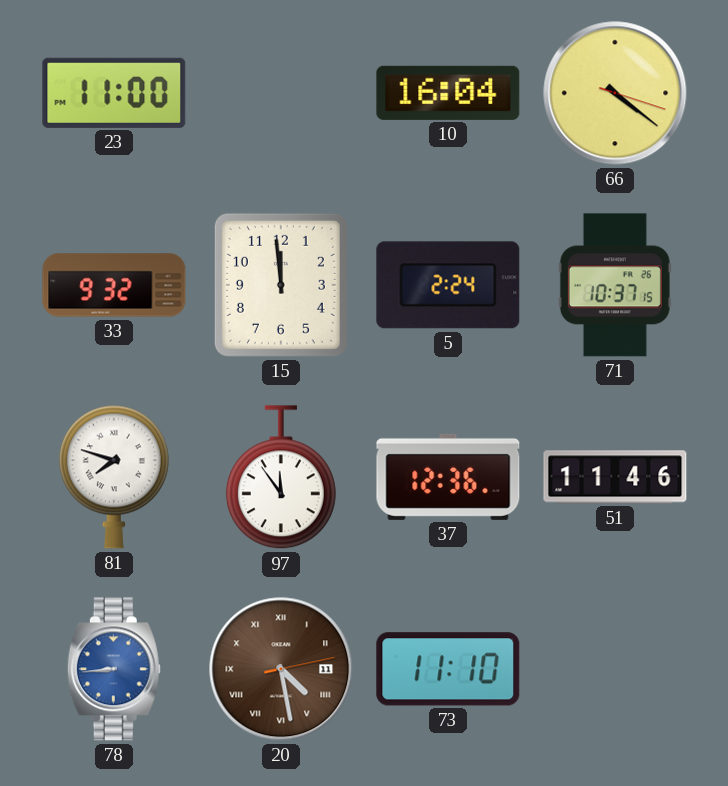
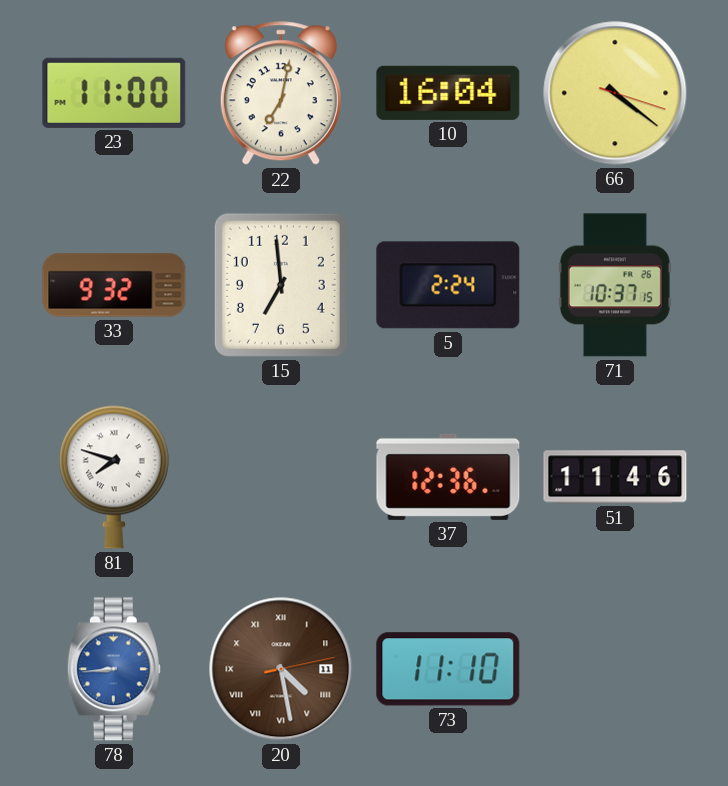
22: none -> 7:02
15: 11:59 -> 6:59
97: 11:54 -> none
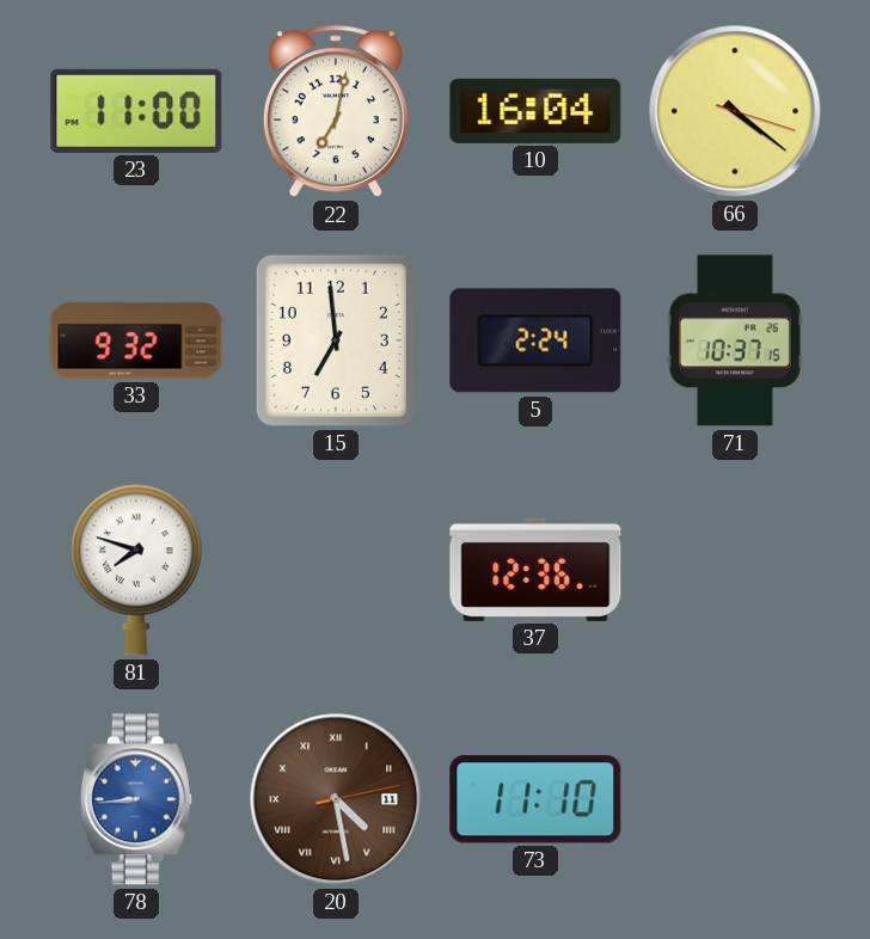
51: 11:46 -> none
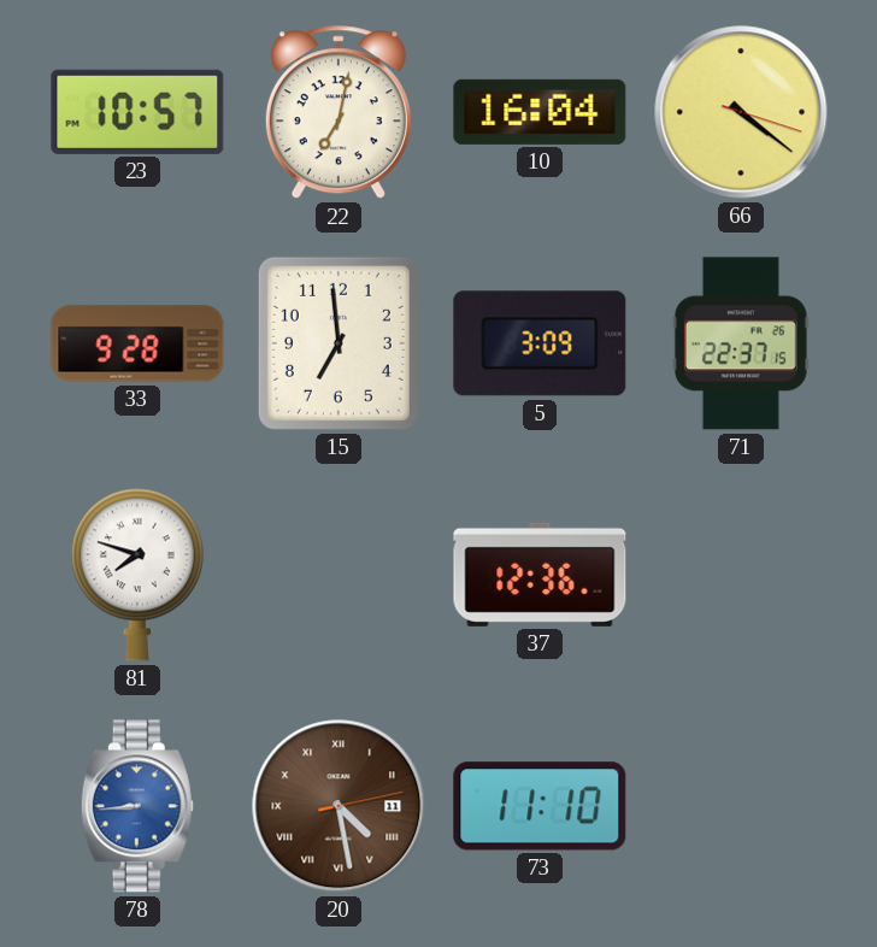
23: 11:00 -> 10:57
33: 9:32 -> 9:28
5: 2:24 -> 3:09
71: 10:37 -> 22:37
